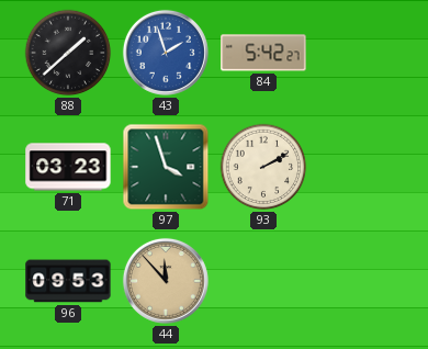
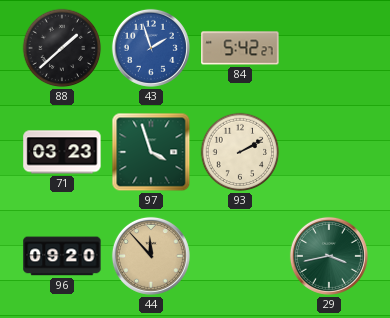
96: 09:53 -> 09:20
29: none -> 3:43
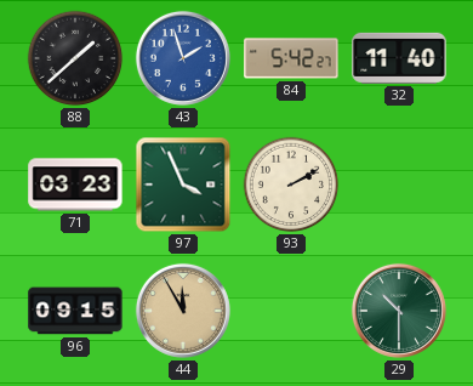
32: none -> 11:40
97: 3:57 -> 3:56
96: 09:20 -> 09:15
44: 11:53 -> 11:55
29: 3:43 -> 10:30
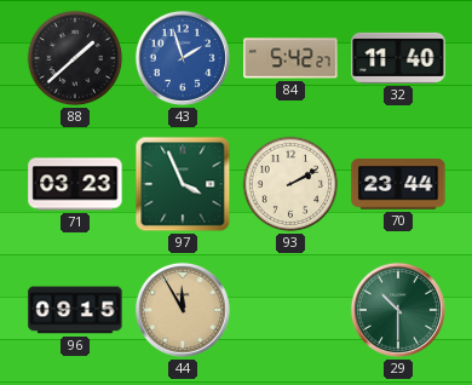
70: none -> 23:44
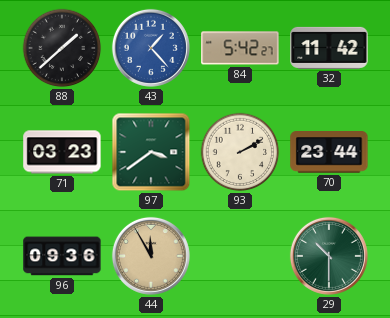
43: 1:57 -> 1:23
32: 11:40 -> 11:42
97: 3:56 -> 3:39
96: 09:15 -> 09:36
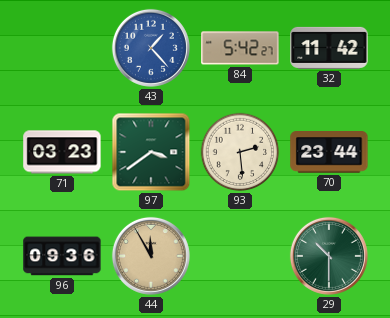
88: 1:38 -> none
93: 2:10 -> 2:29
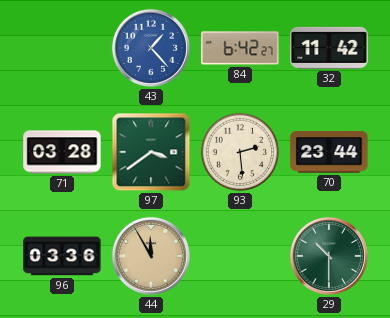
84: 5:42 -> 6:42
71: 03:23 -> 03:28
96: 09:36 -> 03:36
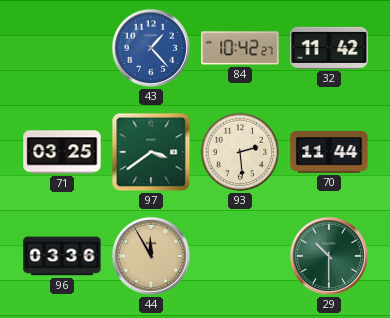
84: 6:42 -> 10:42
71: 03:28 -> 03:25
70: 23:44 -> 11:44
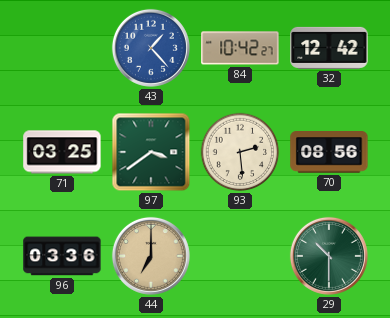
32: 11:42 -> 12:42
70: 11:44 -> 08:56
44: 11:55 -> 7:00
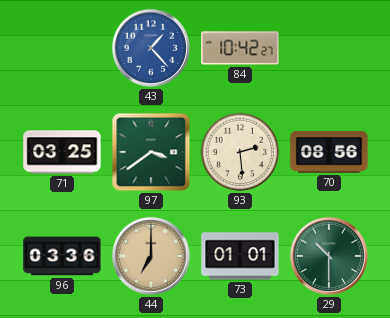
32: 12:42 -> none
73: none -> 01:01
